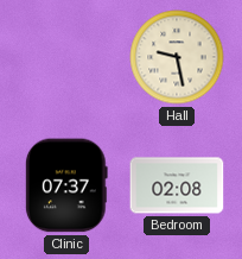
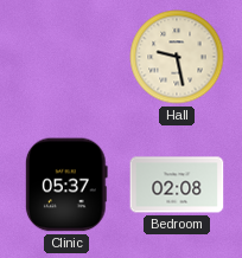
Clinic: 07:37 -> 05:37
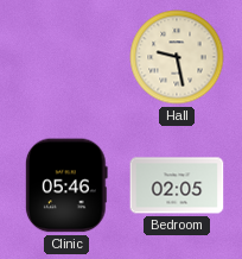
Clinic: 05:37 -> 05:46
Bedroom: 02:08 -> 02:05
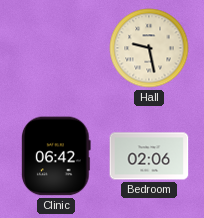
Clinic: 05:46 -> 06:42
Bedroom: 02:05 -> 02:06
